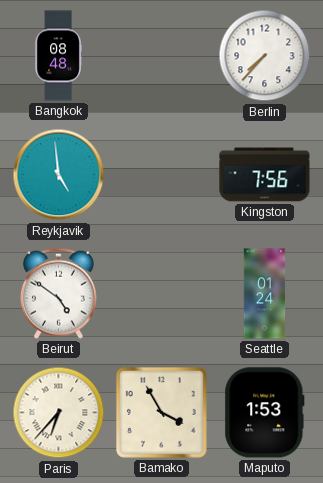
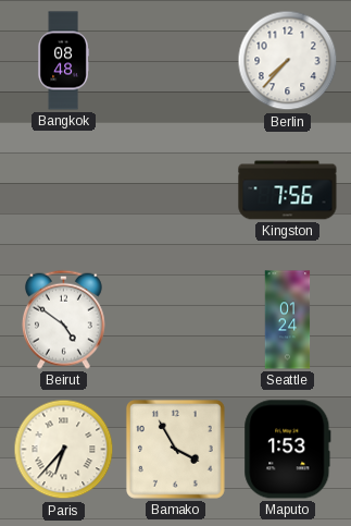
Reykjavik: 4:59 -> none
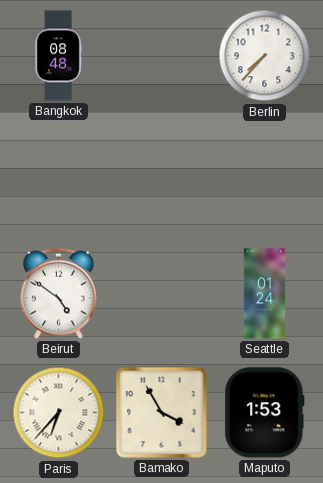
Kingston: 7:56 -> none
